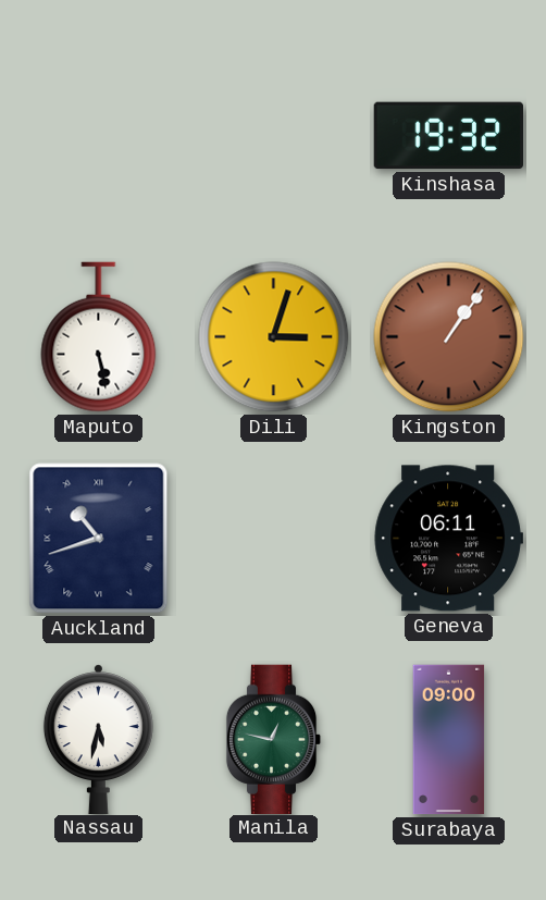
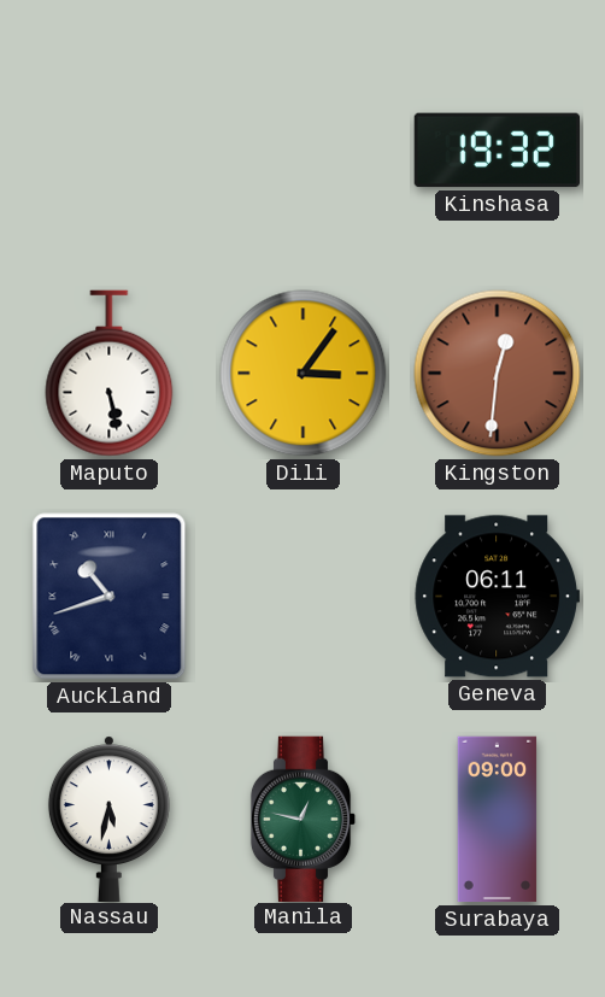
Dili: 3:03 -> 3:06
Kingston: 1:06 -> 12:31
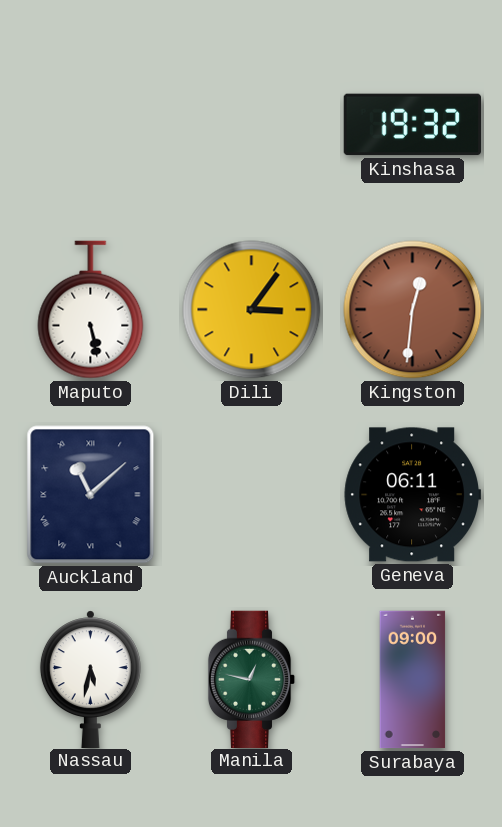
Auckland: 10:42 -> 11:08
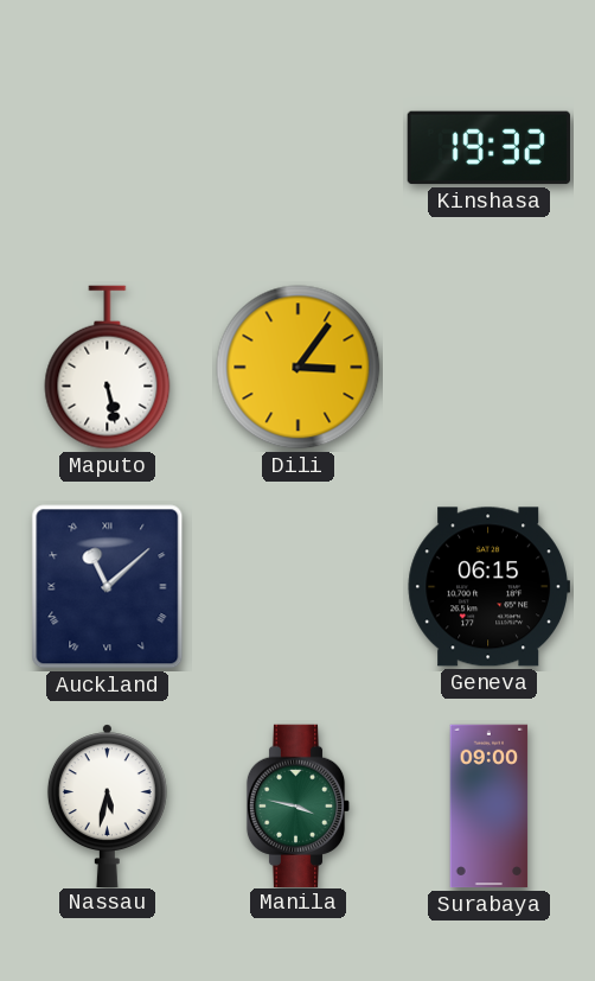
Kingston: 12:31 -> none
Geneva: 06:11 -> 06:15
Manila: 12:47 -> 3:47
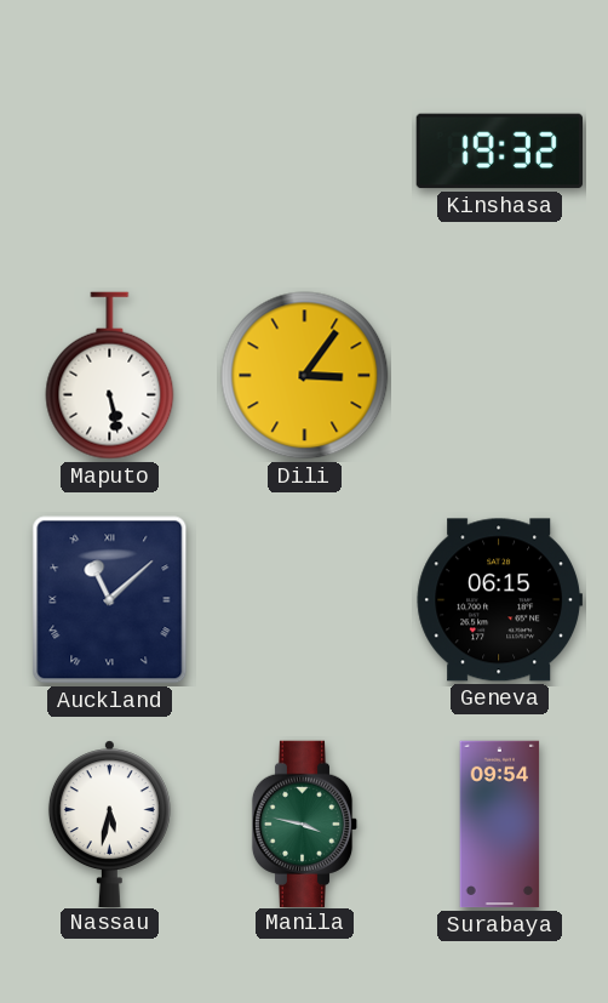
Surabaya: 09:00 -> 09:54
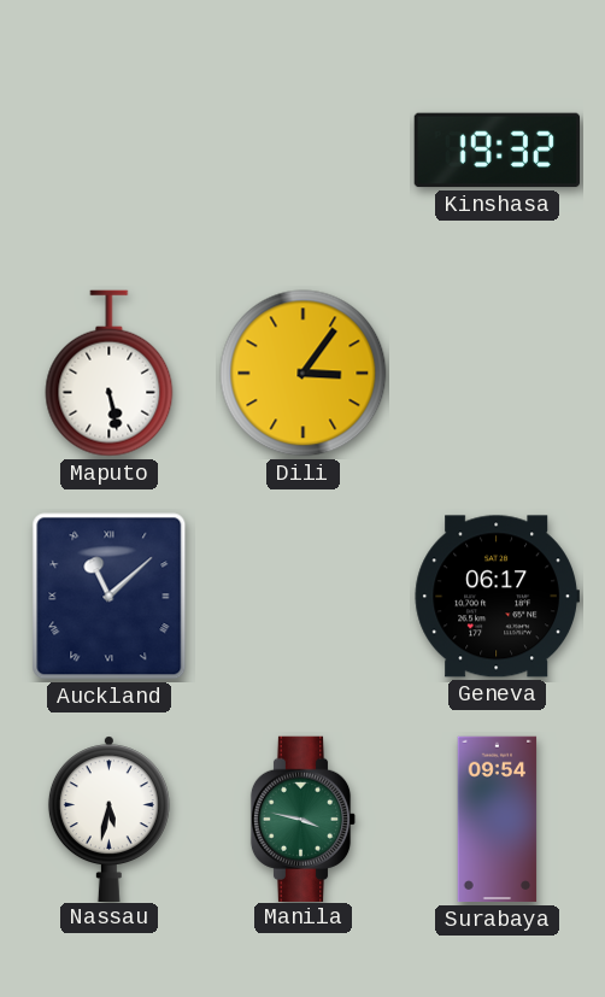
Geneva: 06:15 -> 06:17
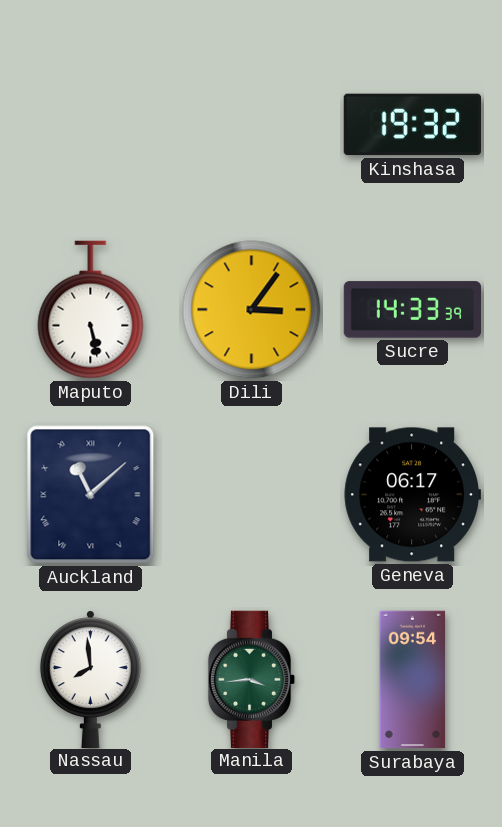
Sucre: none -> 14:33
Nassau: 5:32 -> 7:59
Manila: 3:47 -> 3:44
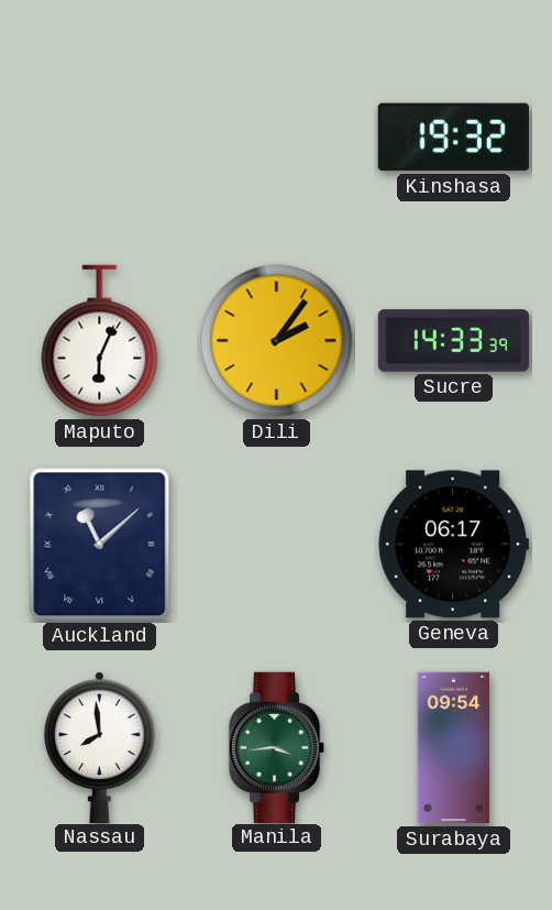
Maputo: 5:28 -> 6:04
Dili: 3:06 -> 2:06
